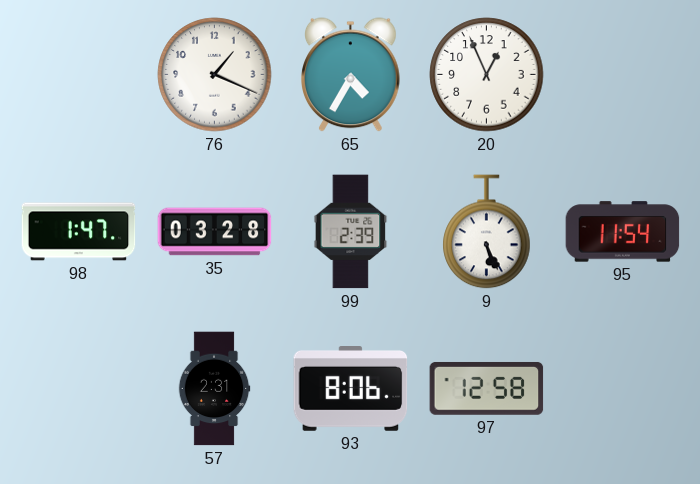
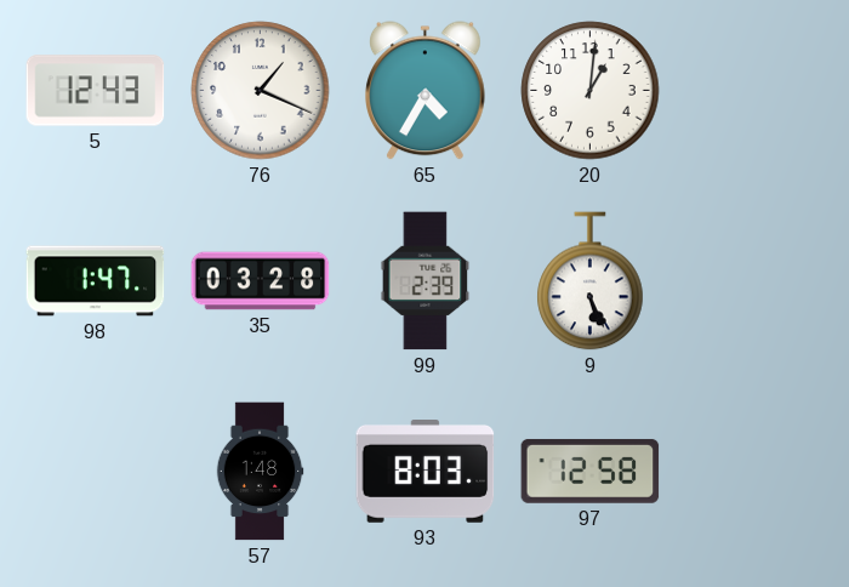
5: none -> 12:43
20: 12:56 -> 1:01
95: 11:54 -> none
57: 2:31 -> 1:48
93: 8:06 -> 8:03
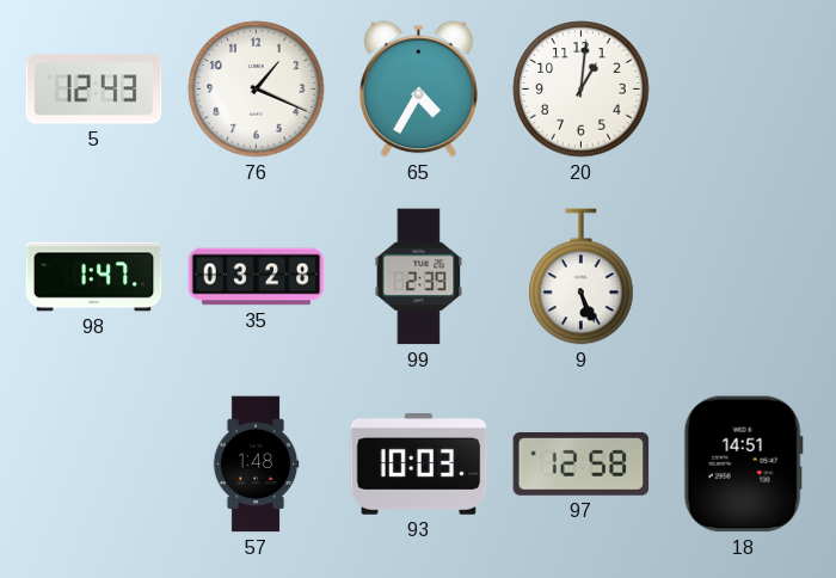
93: 8:03 -> 10:03
18: none -> 14:51
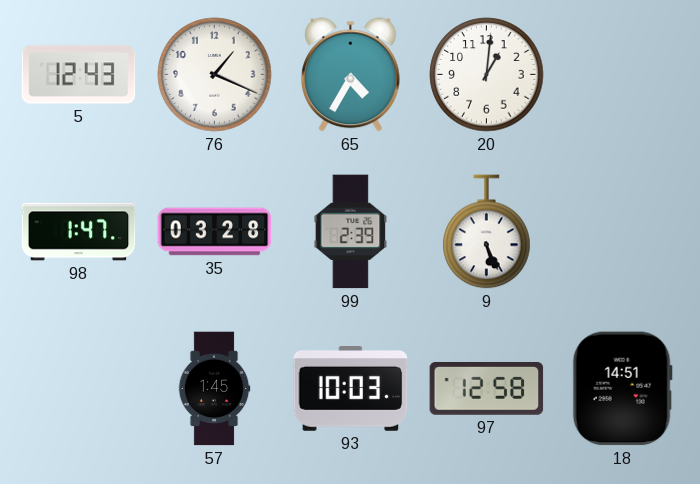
57: 1:48 -> 1:45
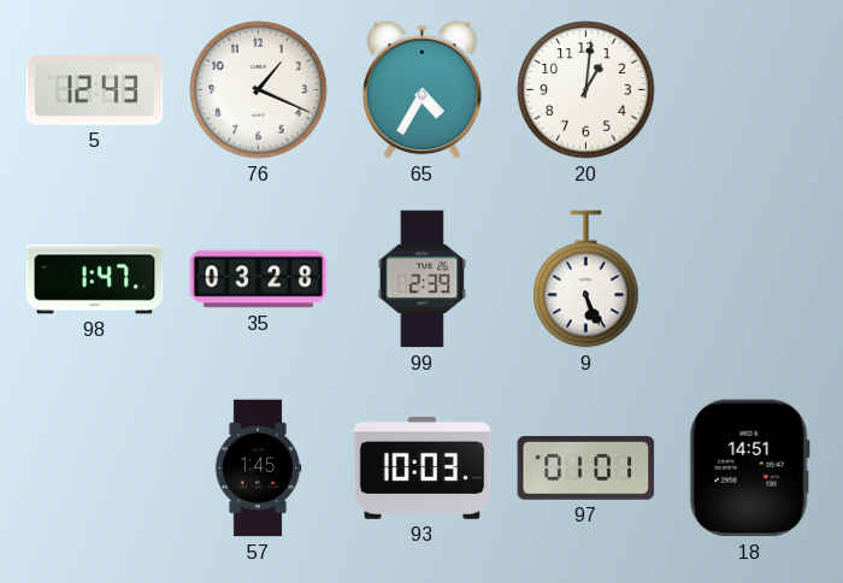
97: 12:58 -> 01:01
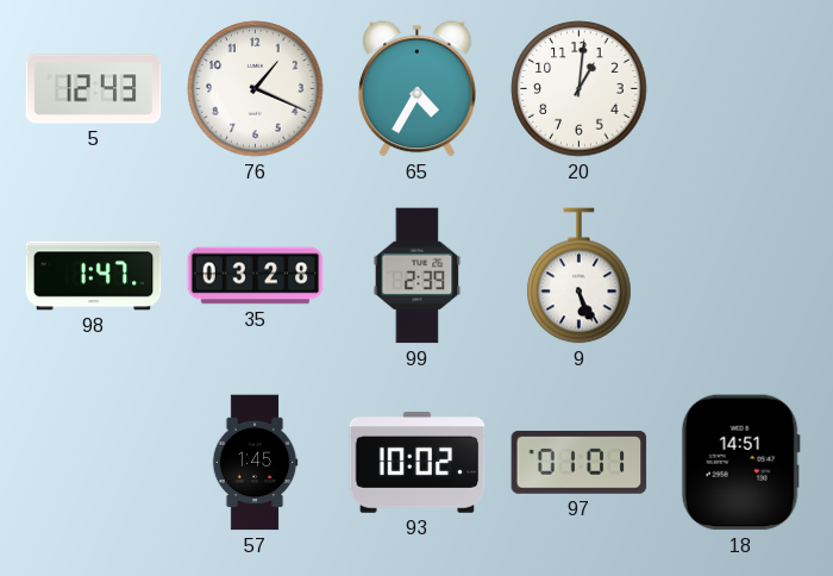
93: 10:03 -> 10:02
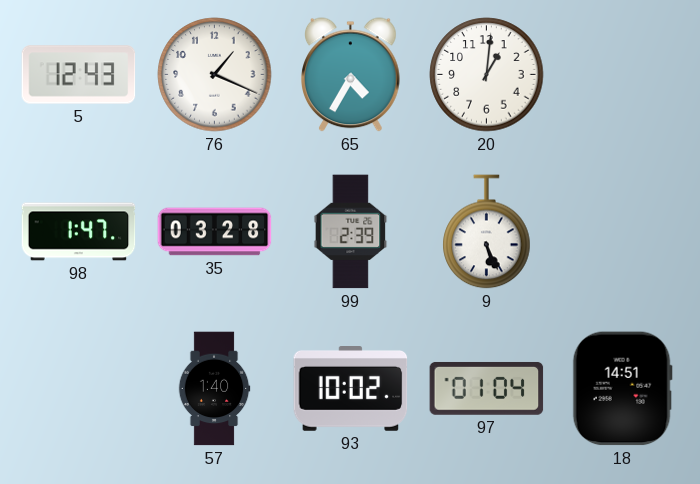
57: 1:45 -> 1:40
97: 01:01 -> 01:04
